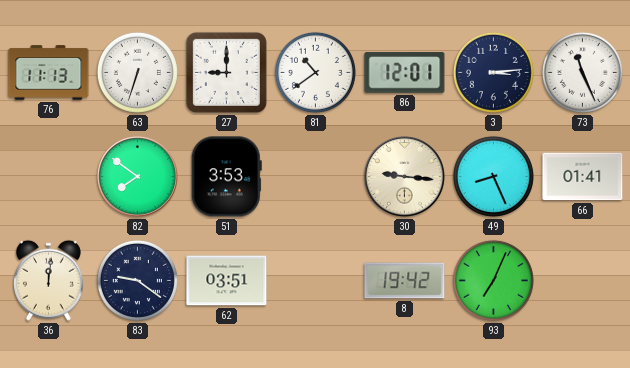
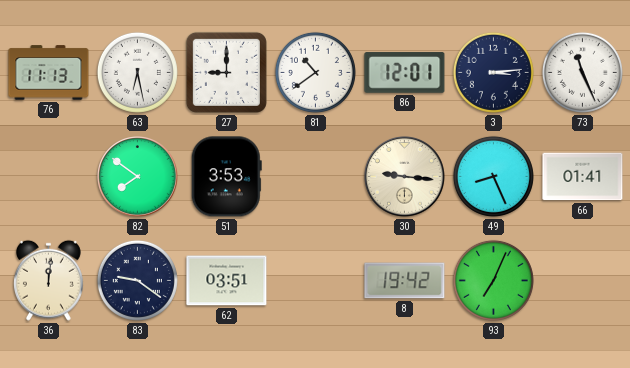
63: 6:33 -> 6:28
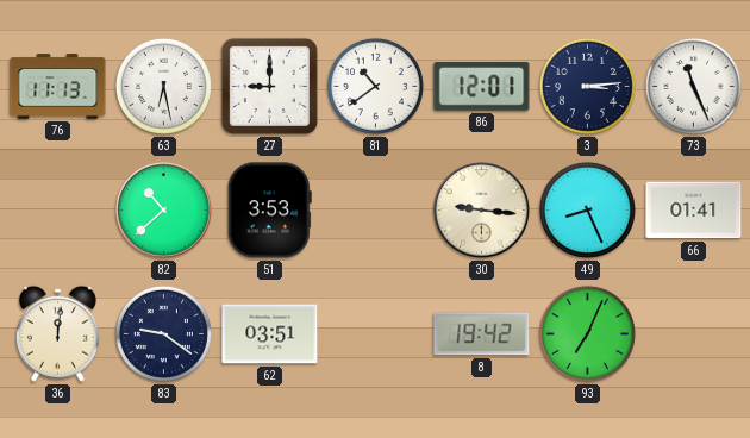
82: 7:51 -> 10:38
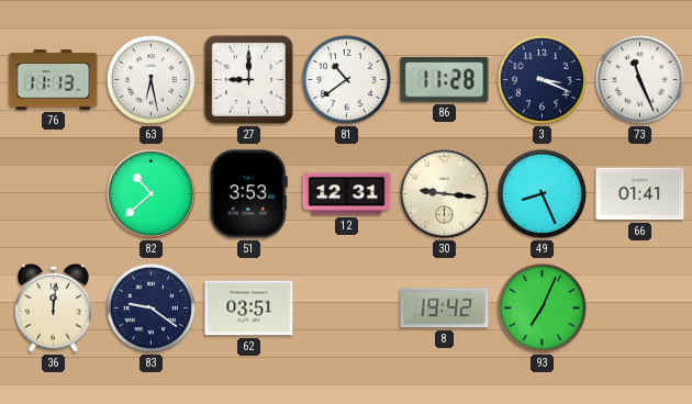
86: 12:01 -> 11:28
3: 3:14 -> 3:19
12: none -> 12:31
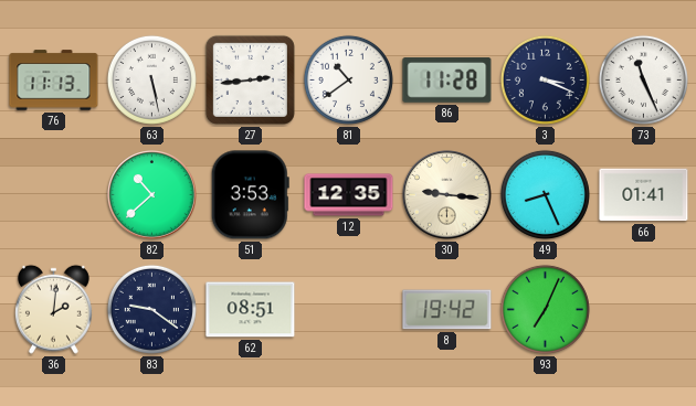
63: 6:28 -> 5:28
27: 9:00 -> 2:44
12: 12:31 -> 12:35
36: 12:01 -> 2:01
62: 03:51 -> 08:51
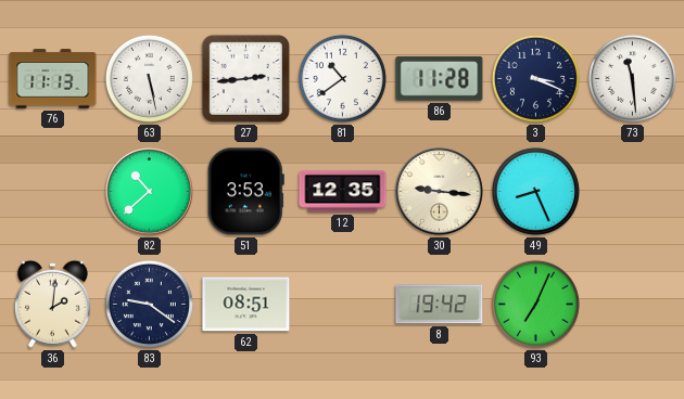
73: 11:26 -> 11:29
66: 01:41 -> none
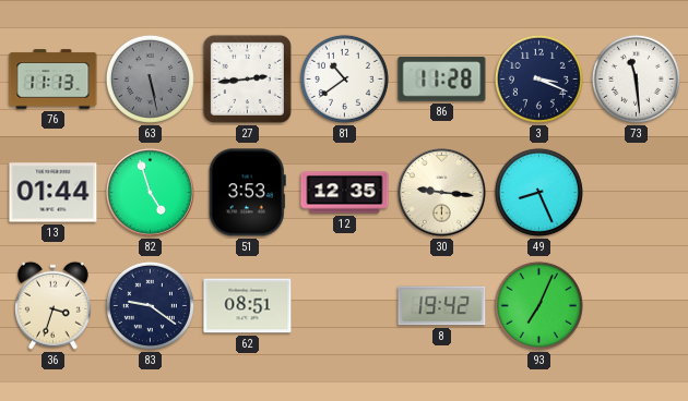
63 dial: white -> grey
13: none -> 01:44
82: 10:38 -> 4:57
36: 2:01 -> 3:33
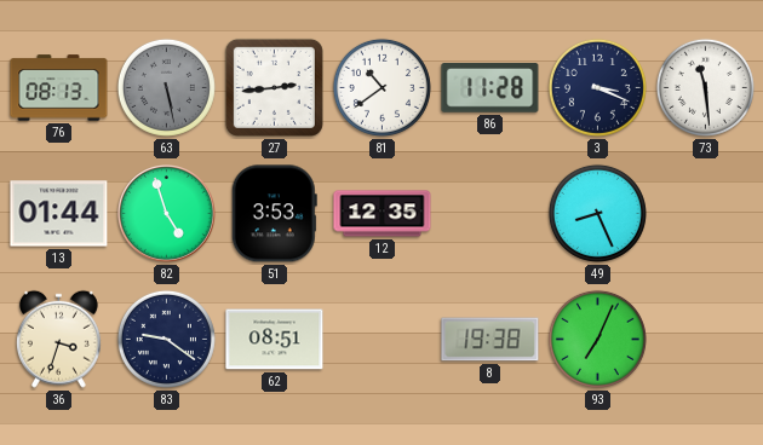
76: 11:13 -> 08:13
30: 9:16 -> none
8: 19:42 -> 19:38
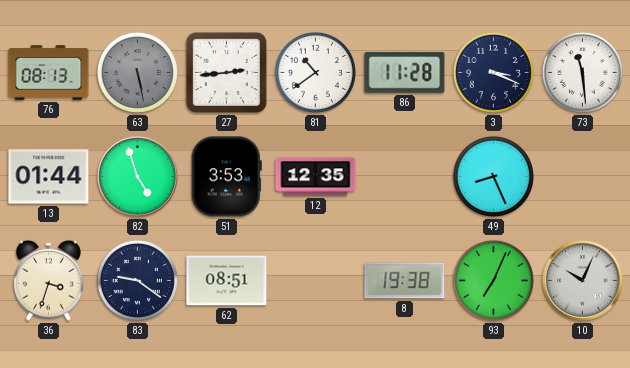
10: none -> 10:04
